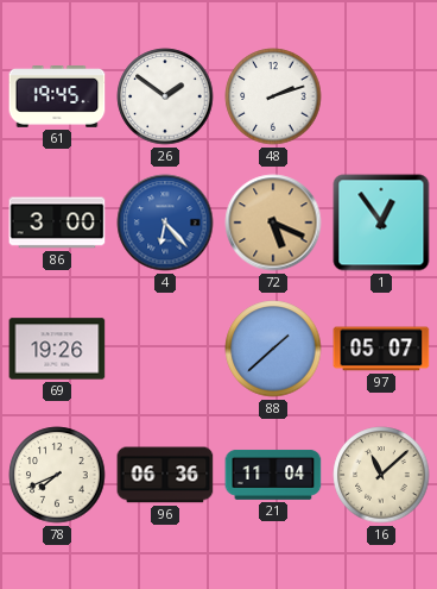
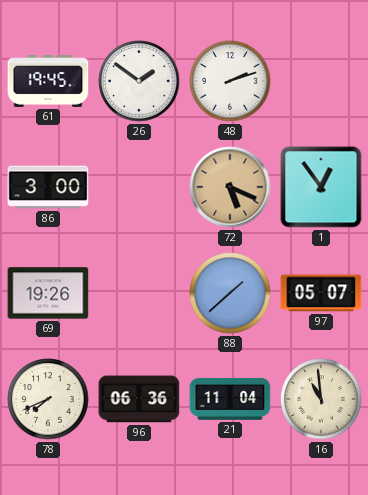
4: 6:23 -> none
16: 11:08 -> 10:59
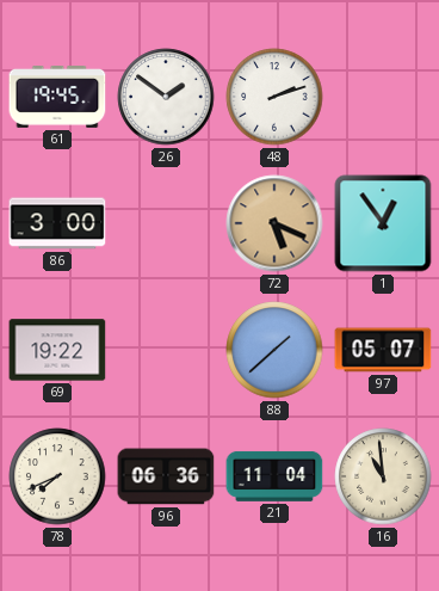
69: 19:26 -> 19:22
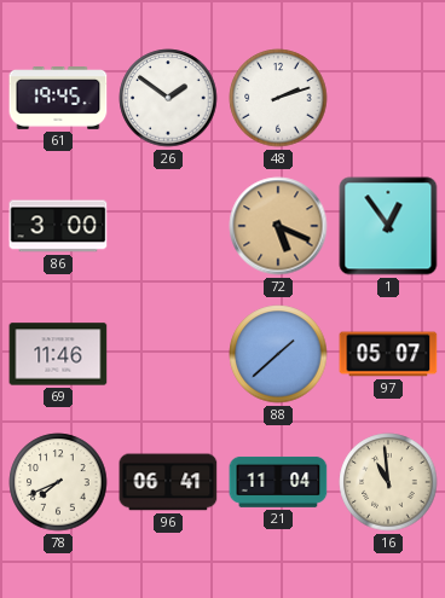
69: 19:22 -> 11:46
96: 06:36 -> 06:41
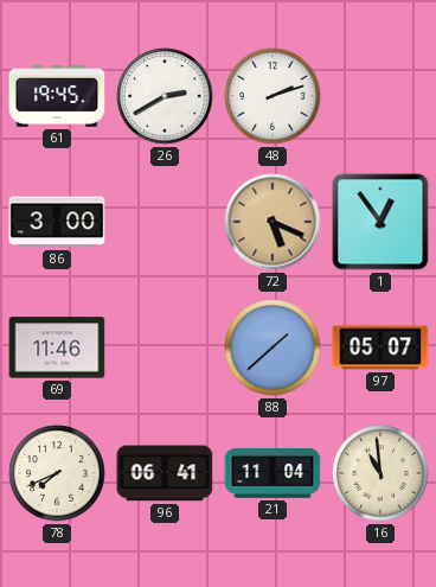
26: 1:51 -> 2:40
